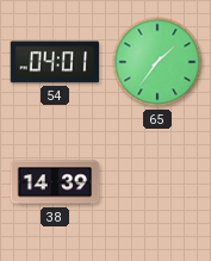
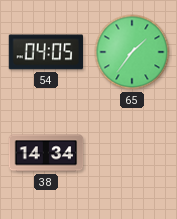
54: 04:01 -> 04:05
38: 14:39 -> 14:34
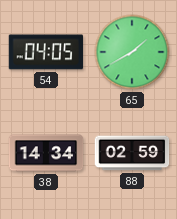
65: 1:36 -> 1:40
88: none -> 02:59
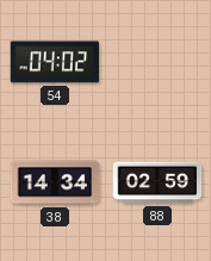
54: 04:05 -> 04:02
65: 1:40 -> none
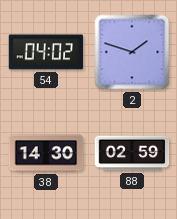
2: none -> 1:48
38: 14:34 -> 14:30
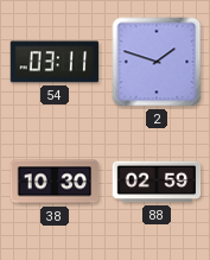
54: 04:02 -> 03:11
38: 14:30 -> 10:30
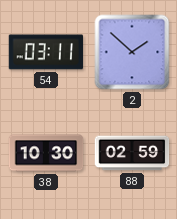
2: 1:48 -> 1:52
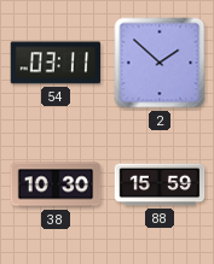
88: 02:59 -> 15:59
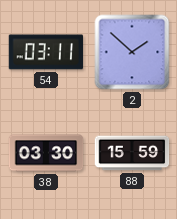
38: 10:30 -> 03:30
